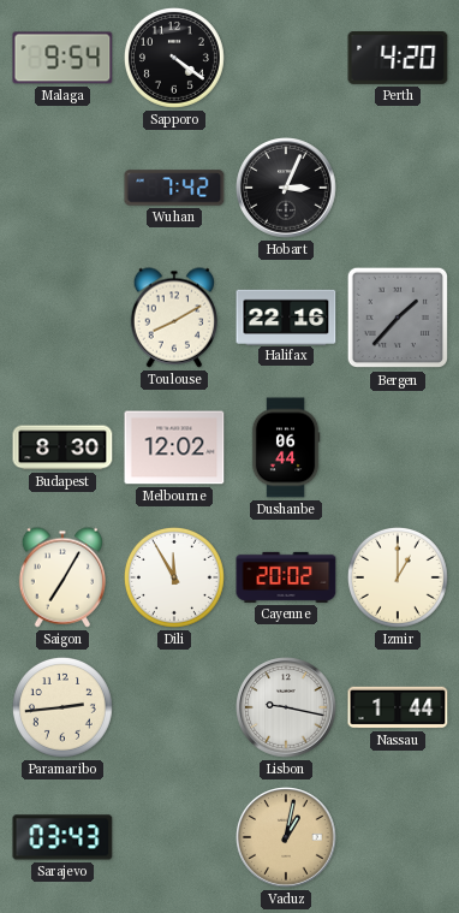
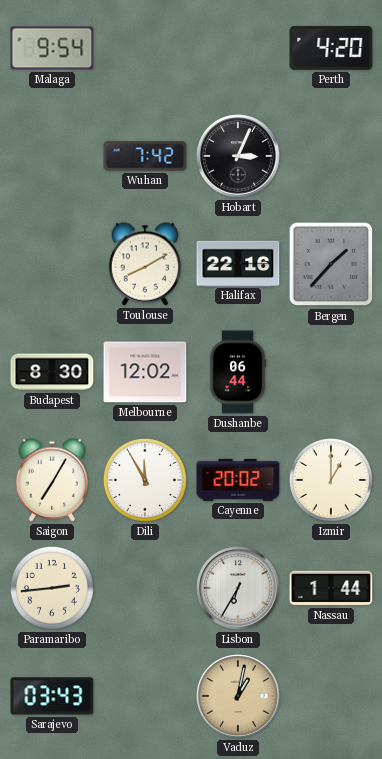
Sapporo: 4:21 -> none
Lisbon: 9:17 -> 6:35
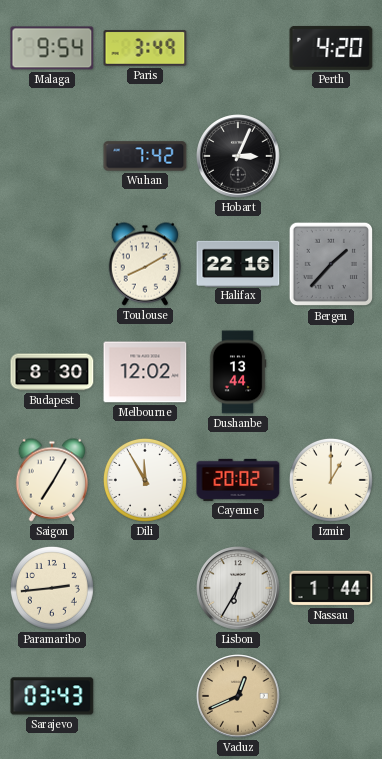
Paris: none -> 3:49
Dushanbe: 06:44 -> 13:44
Vaduz: 1:02 -> 12:41
